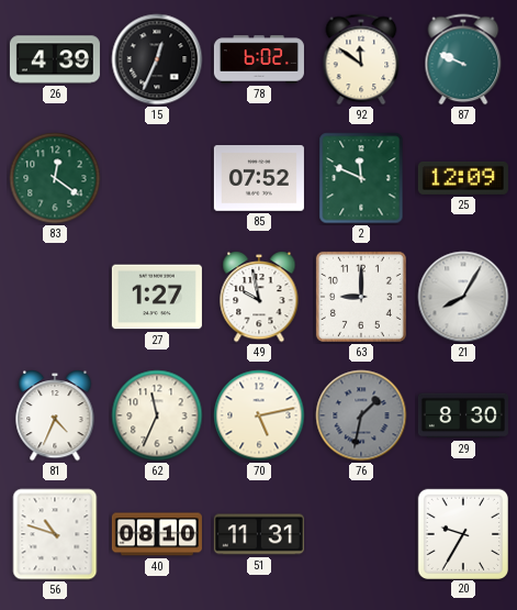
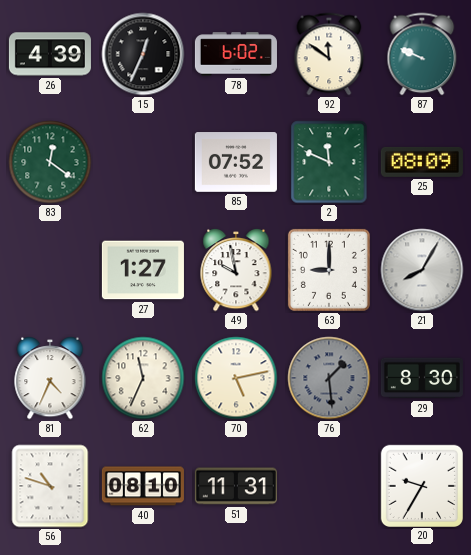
25: 12:09 -> 08:09
76: 1:32 -> 1:29
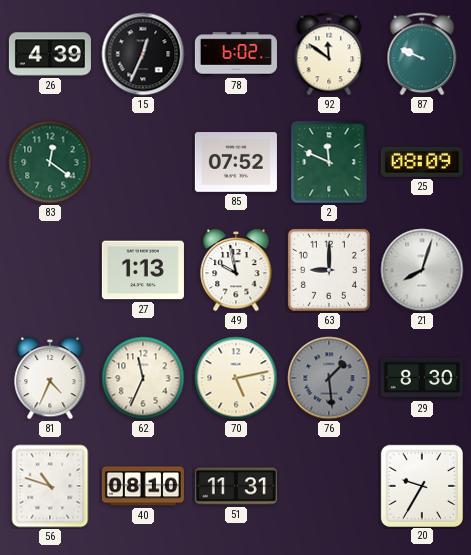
27: 1:27 -> 1:13
21: 8:05 -> 8:03
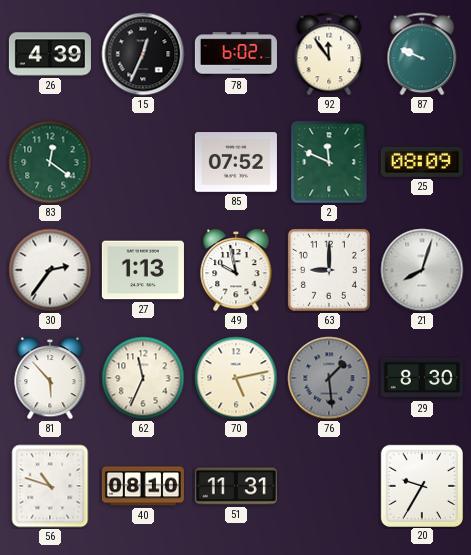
92: 11:51 -> 11:54
30: none -> 2:36
81: 4:34 -> 5:53
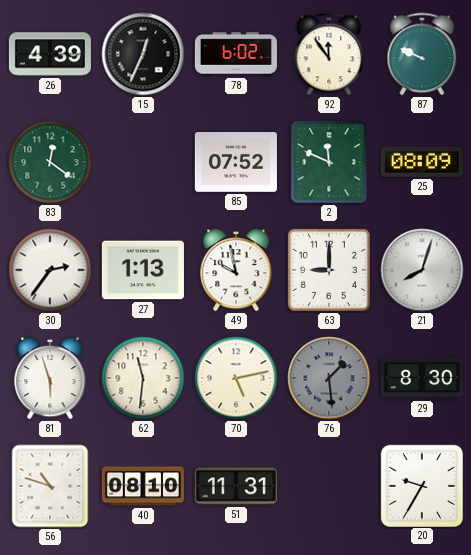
81: 5:53 -> 5:57
62: 11:34 -> 11:31
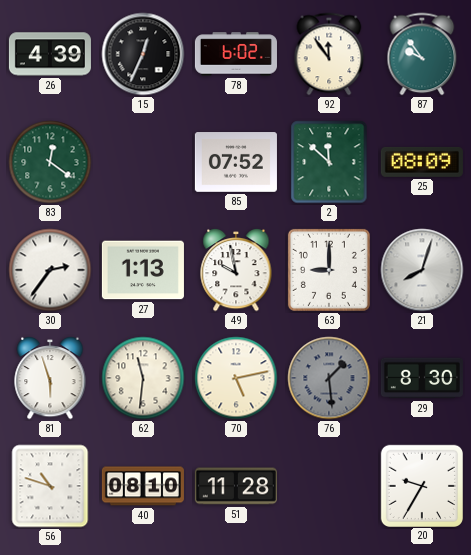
87: 9:49 -> 9:54
2: 11:49 -> 11:52
51: 11:31 -> 11:28
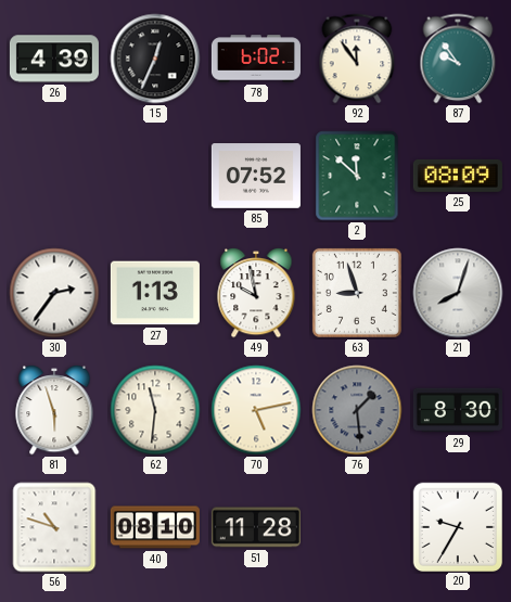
83: 12:21 -> none
63: 9:00 -> 8:57
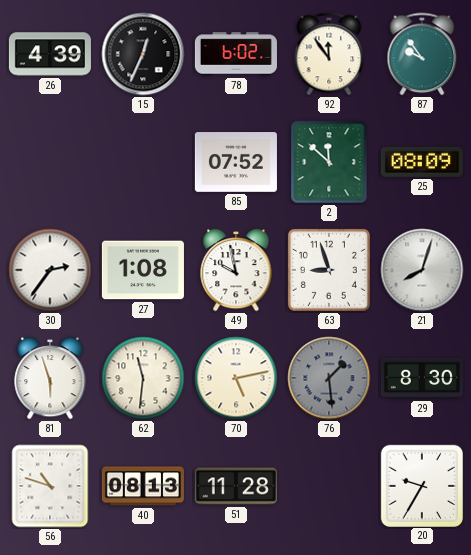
27: 1:13 -> 1:08
40: 08:10 -> 08:13
